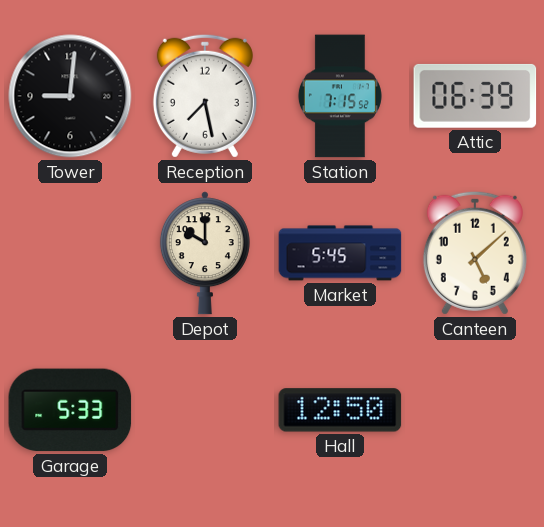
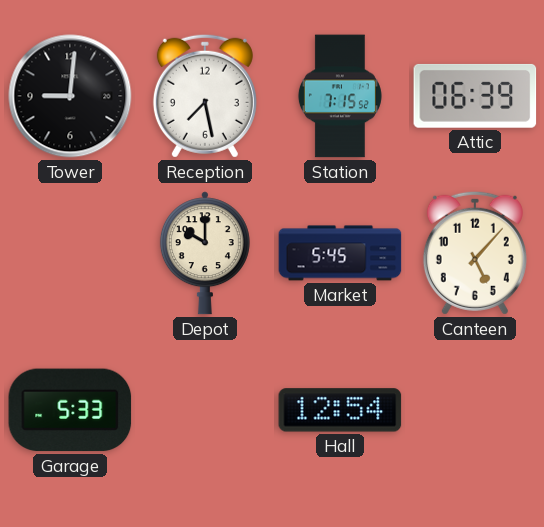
Canteen: 5:08 -> 5:07
Hall: 12:50 -> 12:54
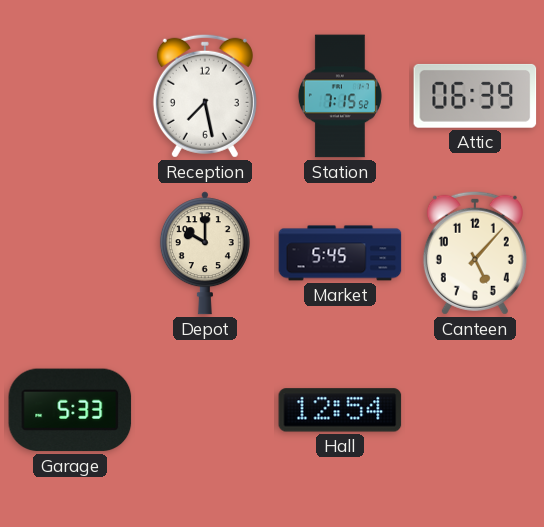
Tower: 9:01 -> none
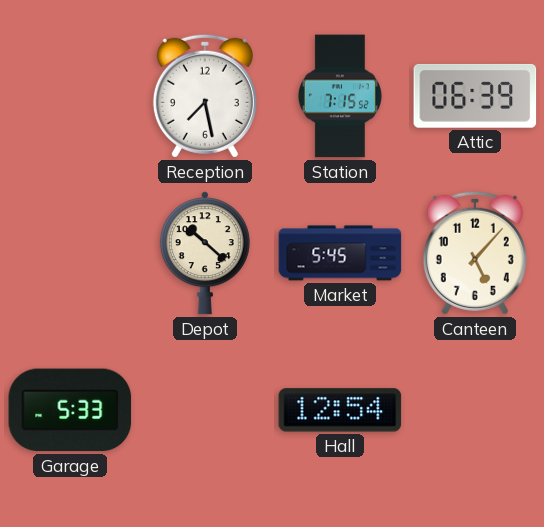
Depot: 10:00 -> 10:22
